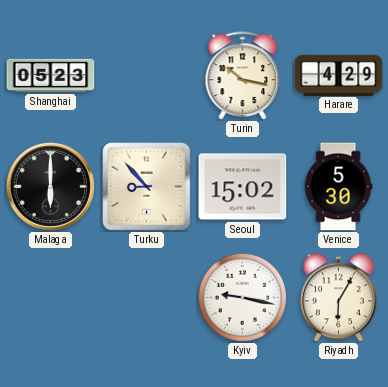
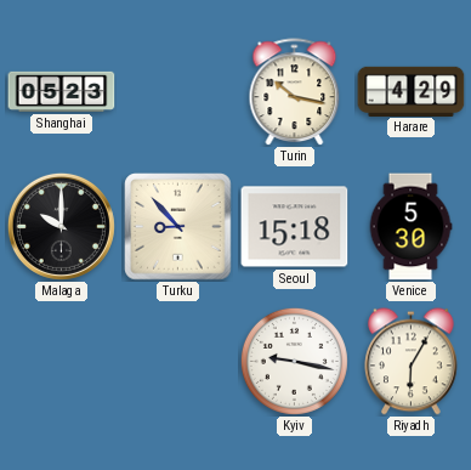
Malaga: 6:00 -> 10:00
Seoul: 15:02 -> 15:18
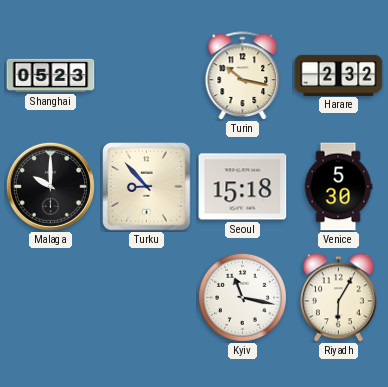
Harare: 4:29 -> 2:32
Kyiv: 9:17 -> 11:17
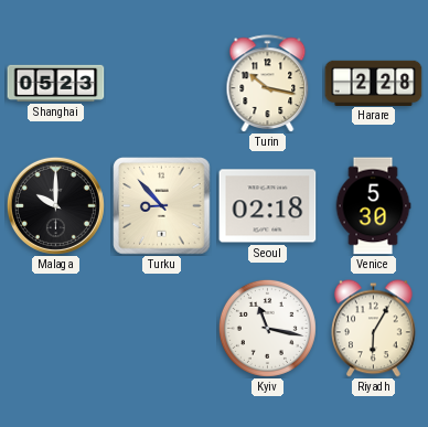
Harare: 2:32 -> 2:28
Seoul: 15:18 -> 02:18
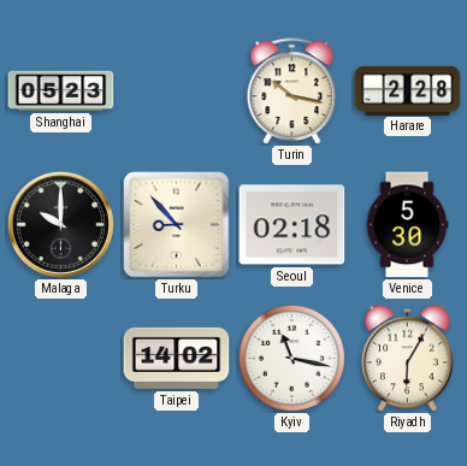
Taipei: none -> 14:02
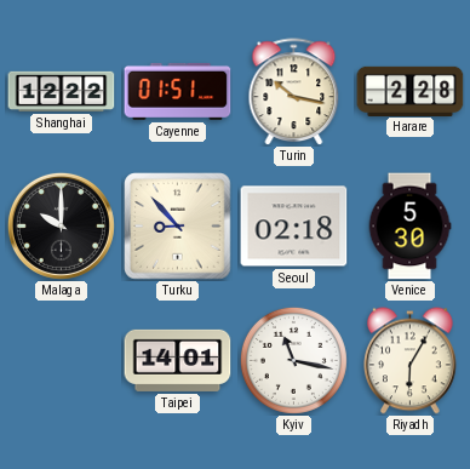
Shanghai: 05:23 -> 12:22
Cayenne: none -> 01:51
Taipei: 14:02 -> 14:01
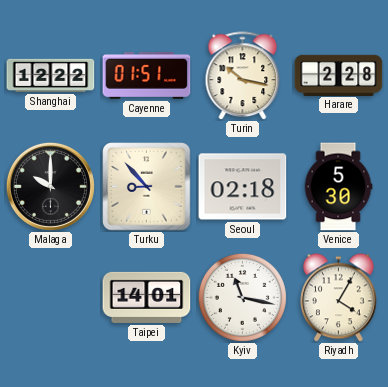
Riyadh: 6:05 -> 4:05
